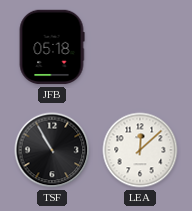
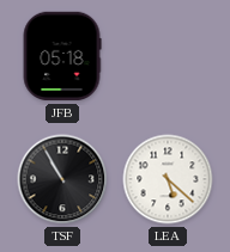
LEA: 12:08 -> 5:22
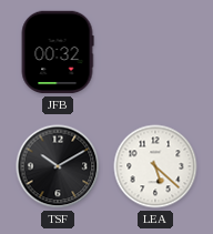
JFB: 05:18 -> 00:32
TSF: 10:55 -> 10:10
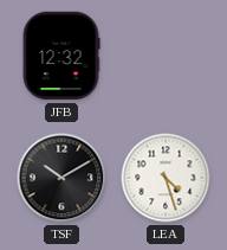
JFB: 00:32 -> 12:32
LEA: 5:22 -> 4:27
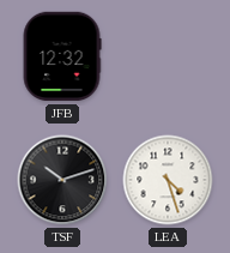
TSF: 10:10 -> 10:12
